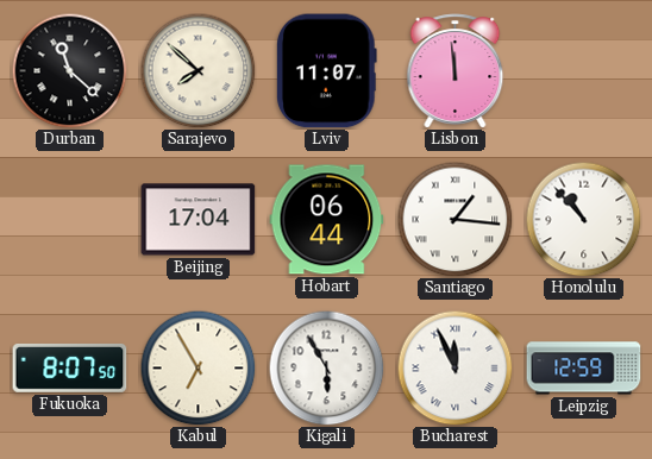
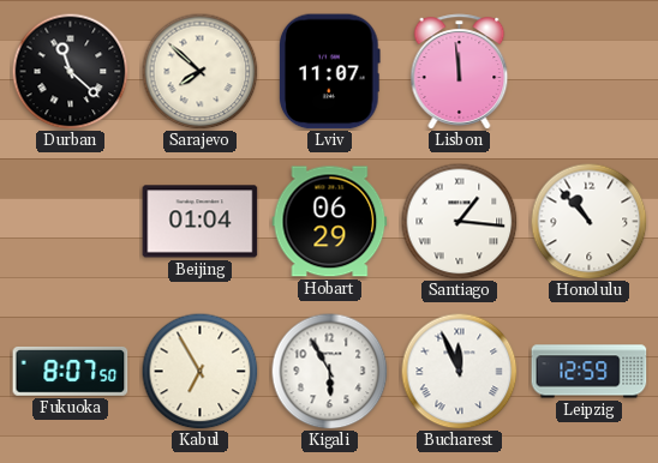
Beijing: 17:04 -> 01:04
Hobart: 06:44 -> 06:29
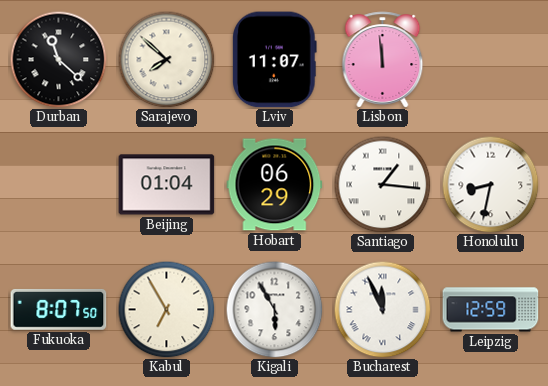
Honolulu: 10:53 -> 8:32
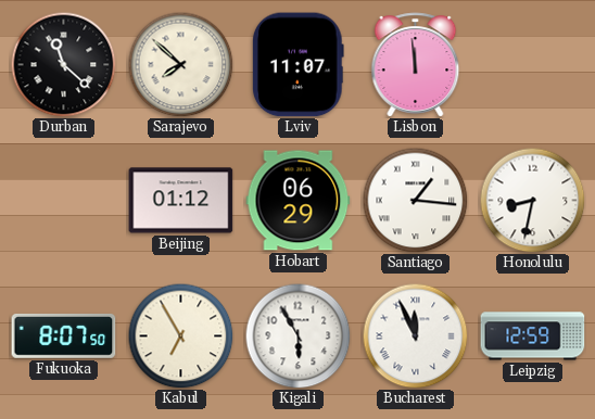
Beijing: 01:04 -> 01:12
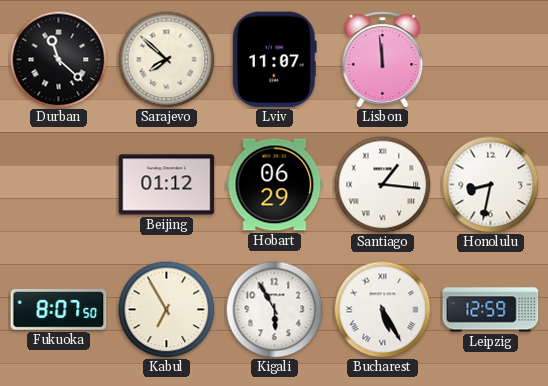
Bucharest: 11:56 -> 5:25
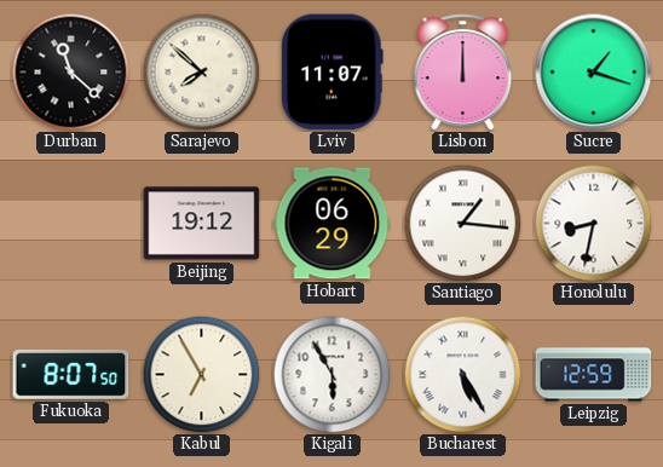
Lisbon: 11:59 -> 12:00
Sucre: none -> 1:18
Beijing: 01:12 -> 19:12
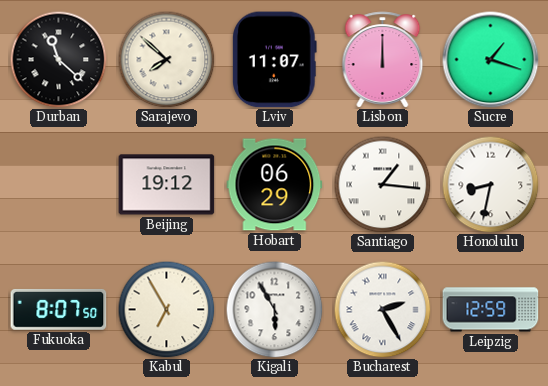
Bucharest: 5:25 -> 2:25
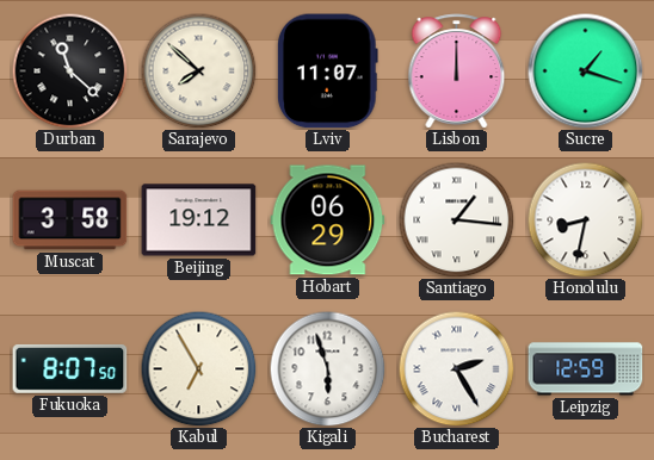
Muscat: none -> 3:58
Kigali: 5:55 -> 5:57
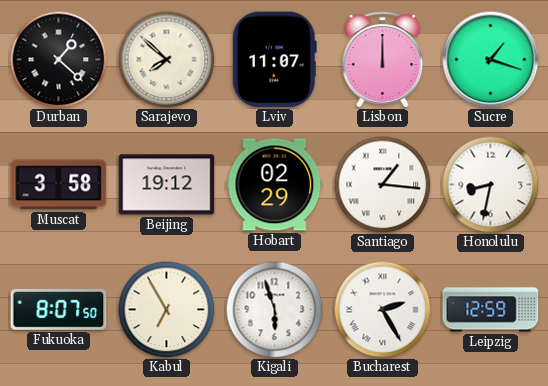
Durban: 11:22 -> 1:22
Hobart: 06:29 -> 02:29
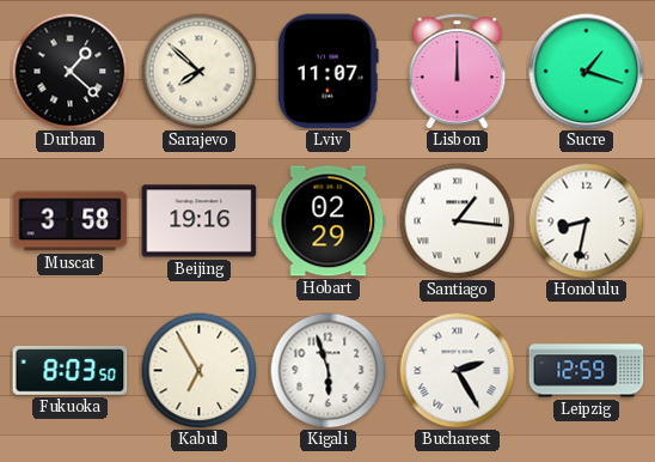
Beijing: 19:12 -> 19:16
Fukuoka: 8:07 -> 8:03
